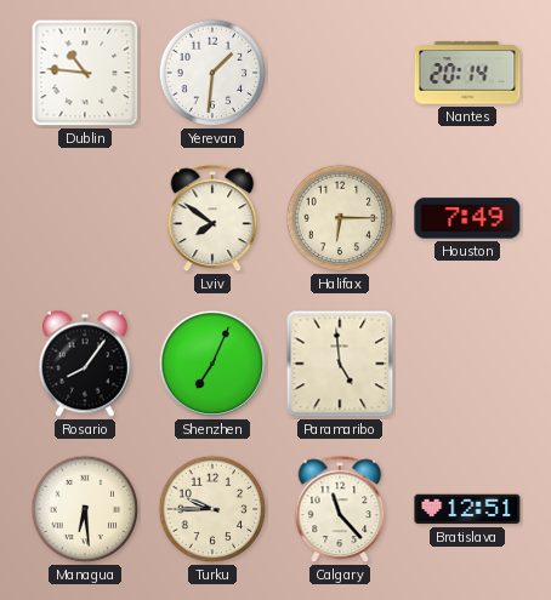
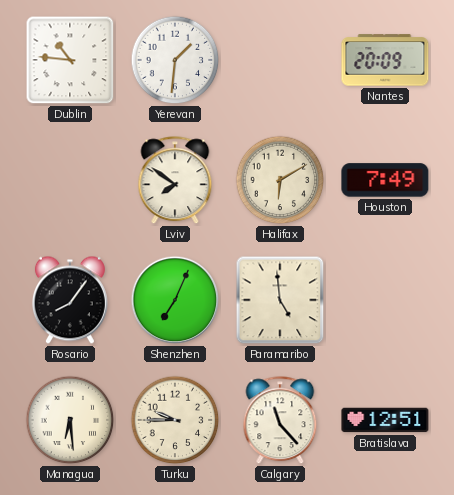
Nantes: 20:14 -> 20:09
Halifax: 6:15 -> 6:10
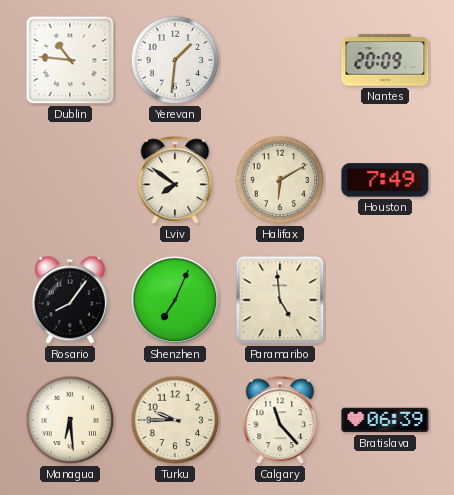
Bratislava: 12:51 -> 06:39
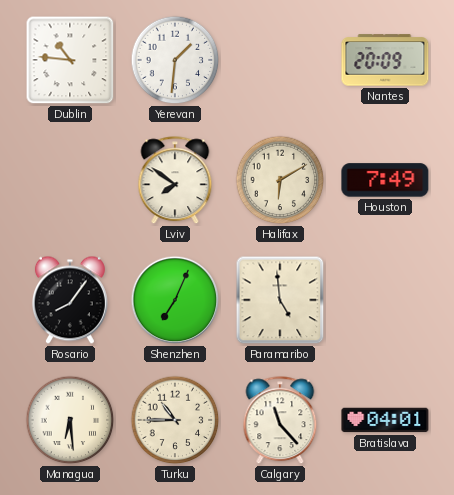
Turku: 9:45 -> 10:45
Bratislava: 06:39 -> 04:01
